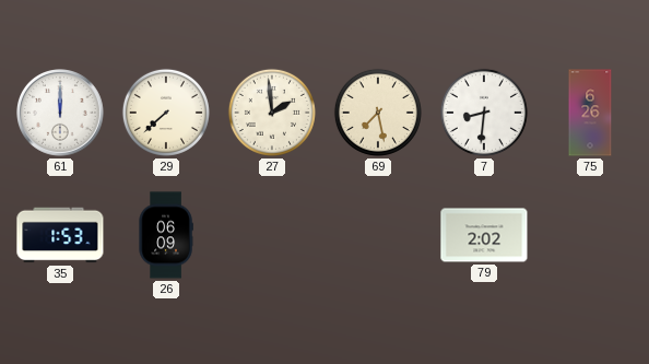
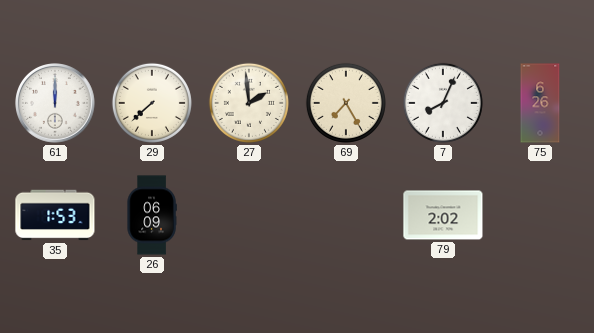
69: 7:28 -> 7:25
7: 8:31 -> 8:04
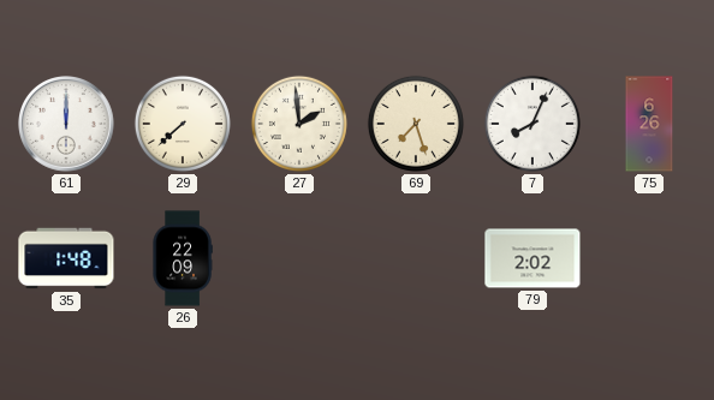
69: 7:25 -> 7:27
35: 1:53 -> 1:48
26: 06:09 -> 22:09
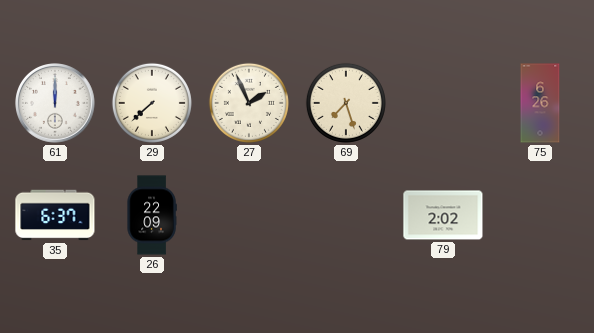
27: 1:59 -> 1:56
7: 8:04 -> none
35: 1:48 -> 6:37
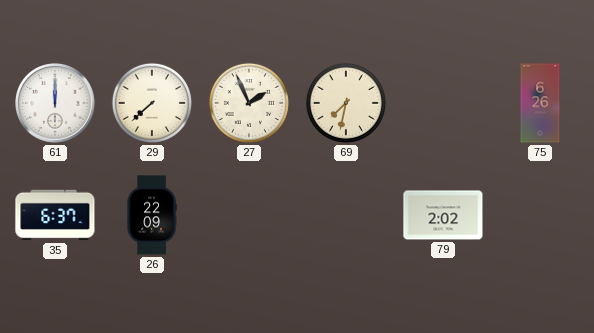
69: 7:27 -> 7:32
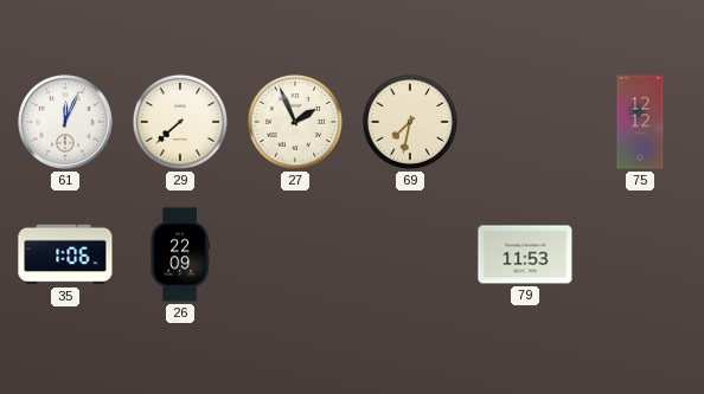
61: 12:00 -> 12:04
75: 6:26 -> 12:12
35: 6:37 -> 1:06
79: 2:02 -> 11:53
